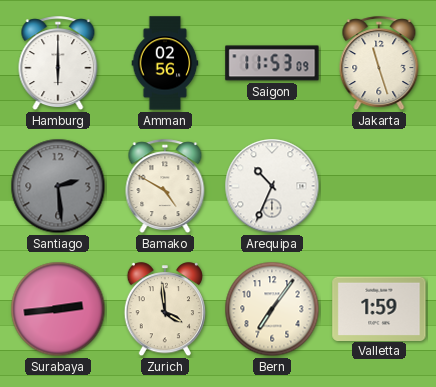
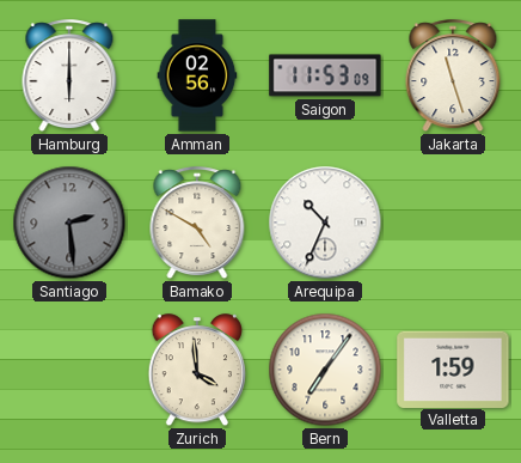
Surabaya: 2:44 -> none
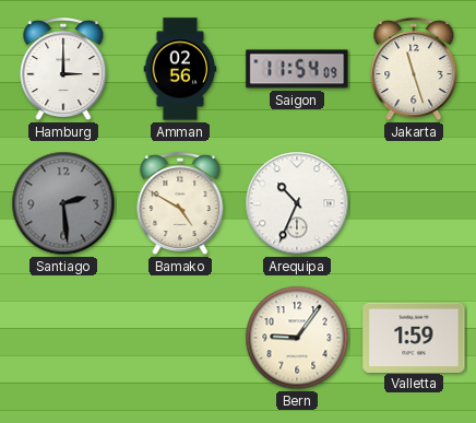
Hamburg: 6:00 -> 3:00
Saigon: 11:53 -> 11:54
Zurich: 3:59 -> none
Bern: 7:06 -> 9:06
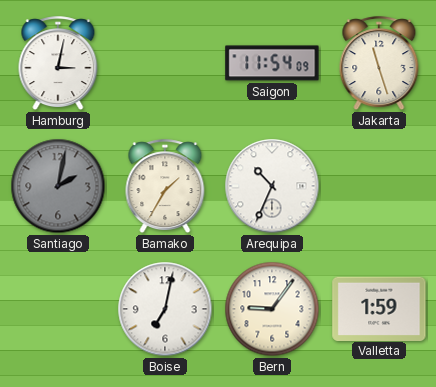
Hamburg: 3:00 -> 3:02
Amman: 02:56 -> none
Santiago: 2:29 -> 2:02
Bamako: 4:50 -> 1:35
Boise: none -> 7:02
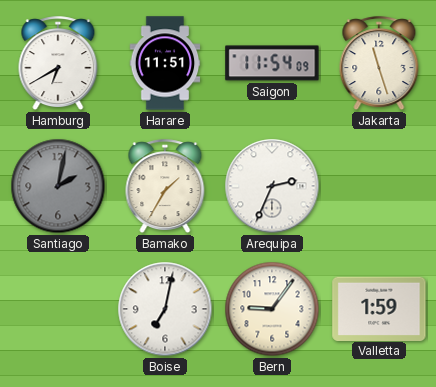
Hamburg: 3:02 -> 6:40
Harare: none -> 11:51
Arequipa: 10:34 -> 2:34
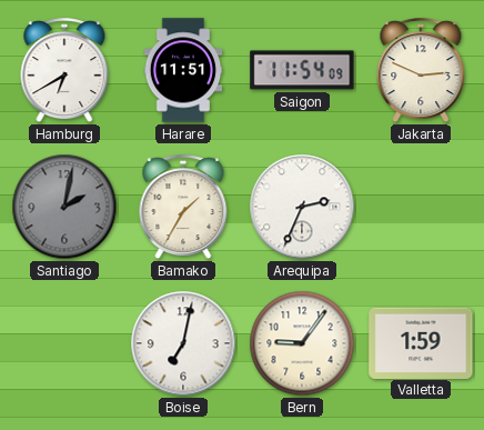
Jakarta: 11:27 -> 2:49
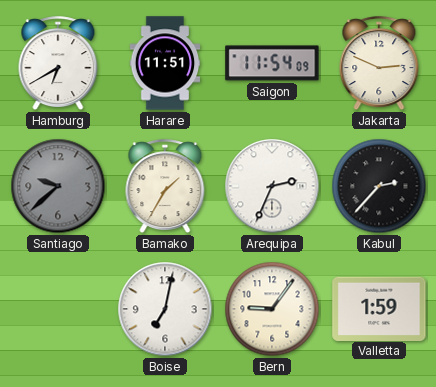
Santiago: 2:02 -> 9:38
Kabul: none -> 2:37
